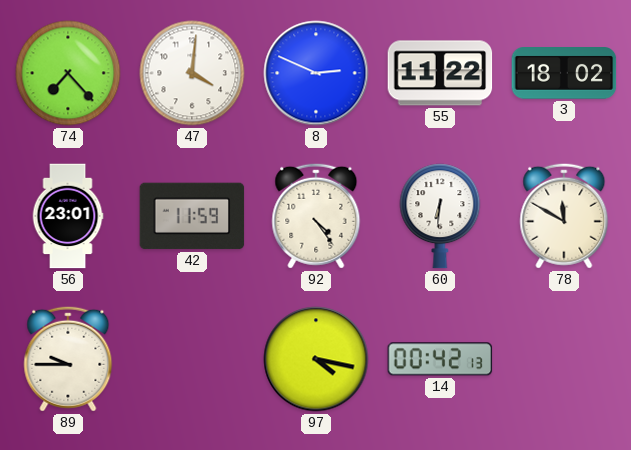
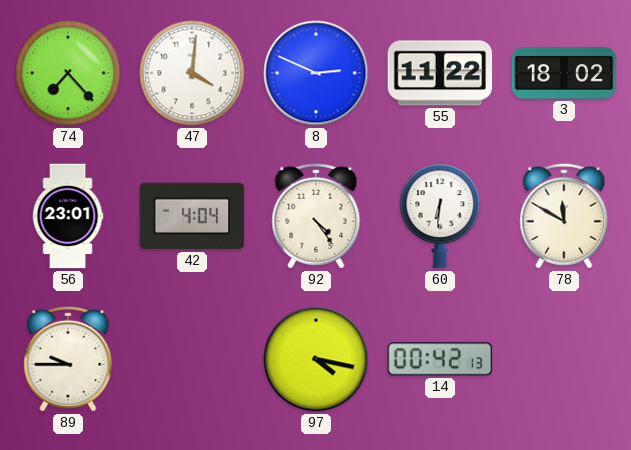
42: 11:59 -> 4:04
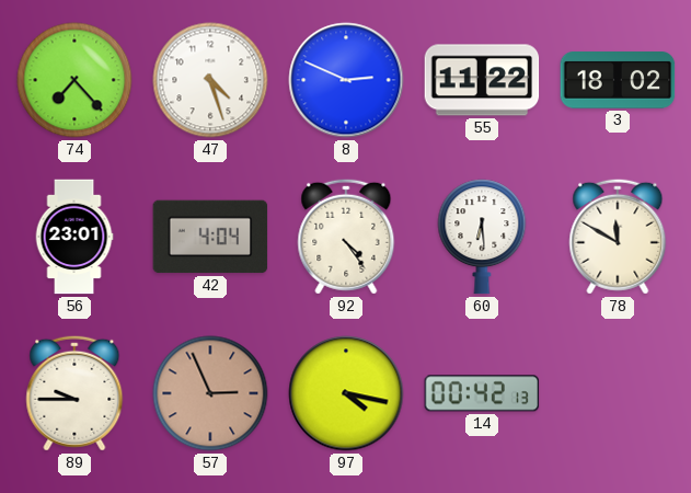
47: 4:01 -> 4:27
60: 6:31 -> 6:29
57: none -> 2:56
